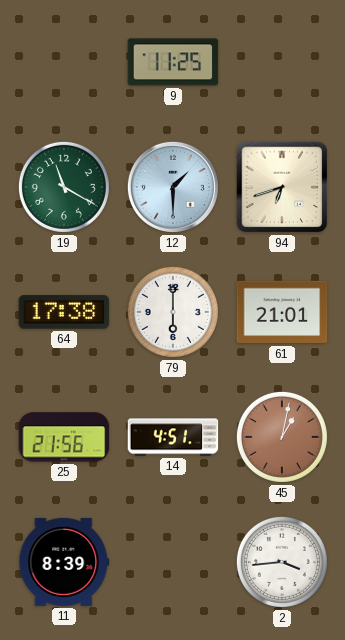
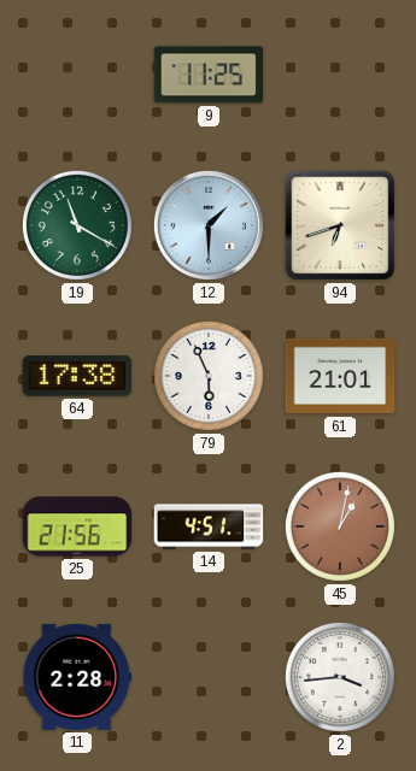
79: 6:00 -> 5:56
11: 8:39 -> 2:28
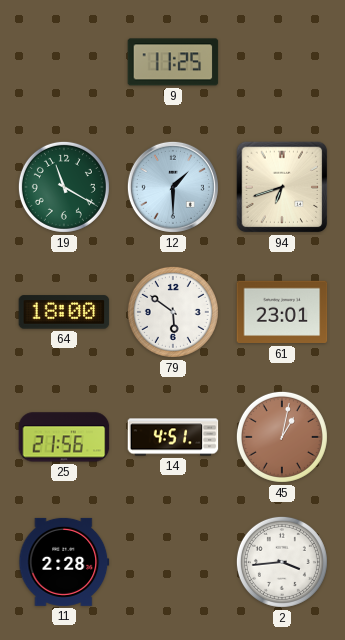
64: 17:38 -> 18:00
79: 5:56 -> 5:51
61: 21:01 -> 23:01
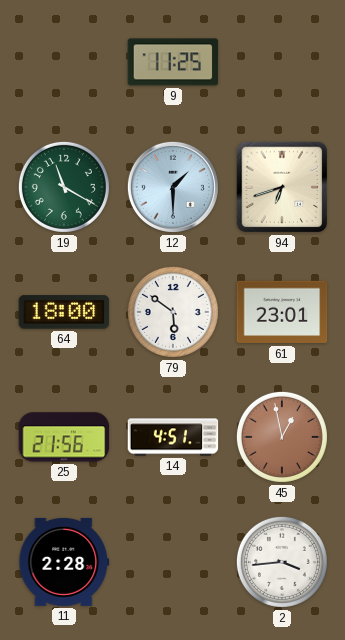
45: 1:02 -> 12:58
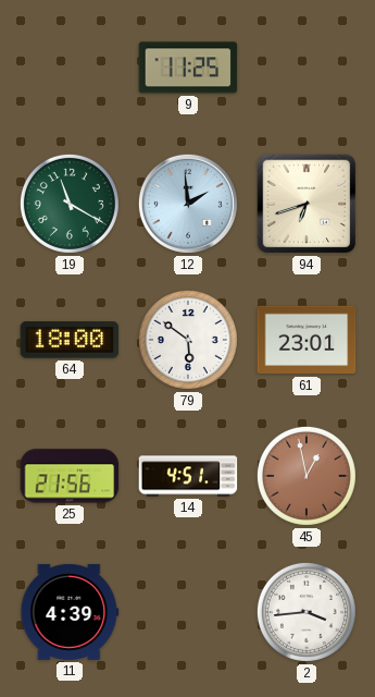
12: 1:30 -> 1:59
11: 2:28 -> 4:39
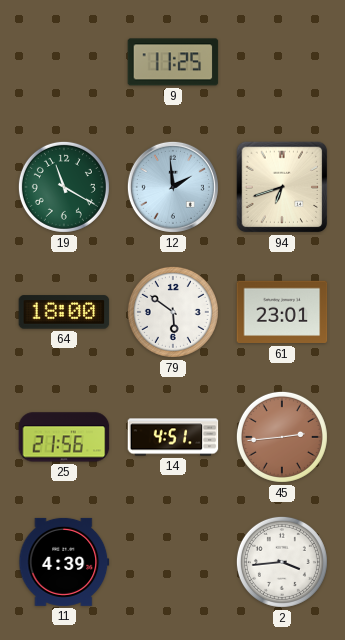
45: 12:58 -> 2:44
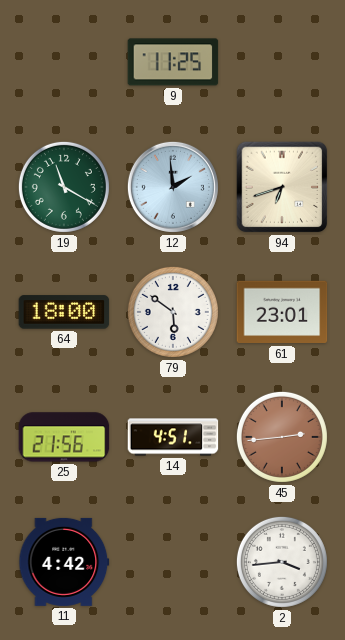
11: 4:39 -> 4:42
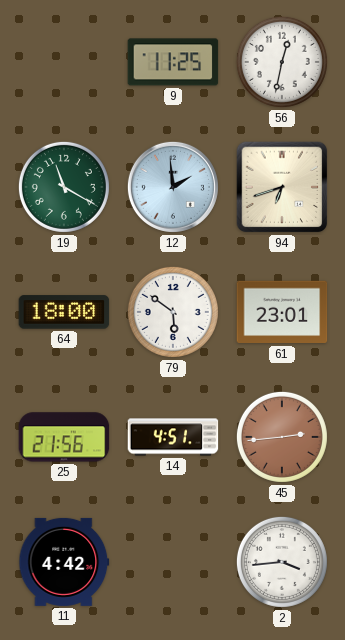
56: none -> 12:32
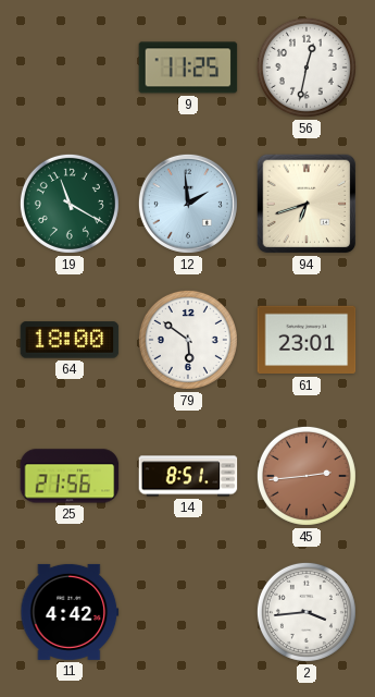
14: 4:51 -> 8:51
